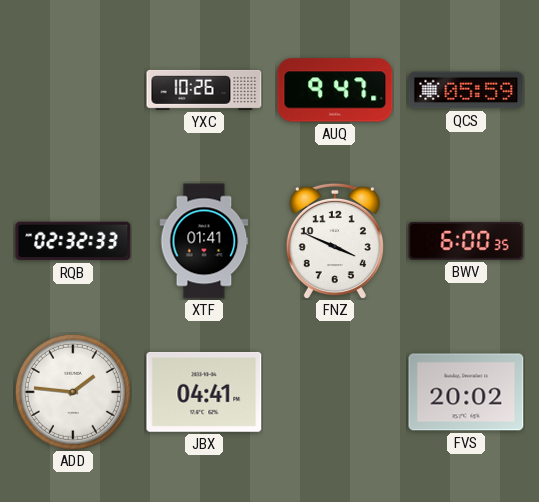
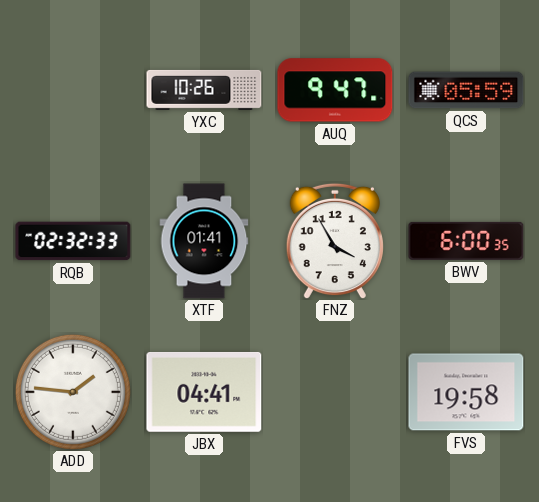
FNZ: 3:49 -> 3:55
FVS: 20:02 -> 19:58
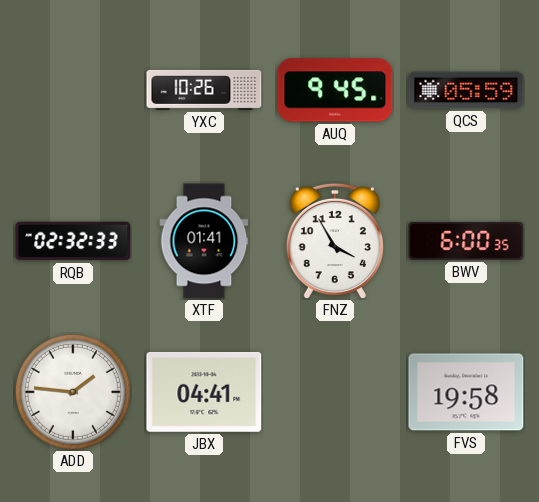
AUQ: 9:47 -> 9:45
